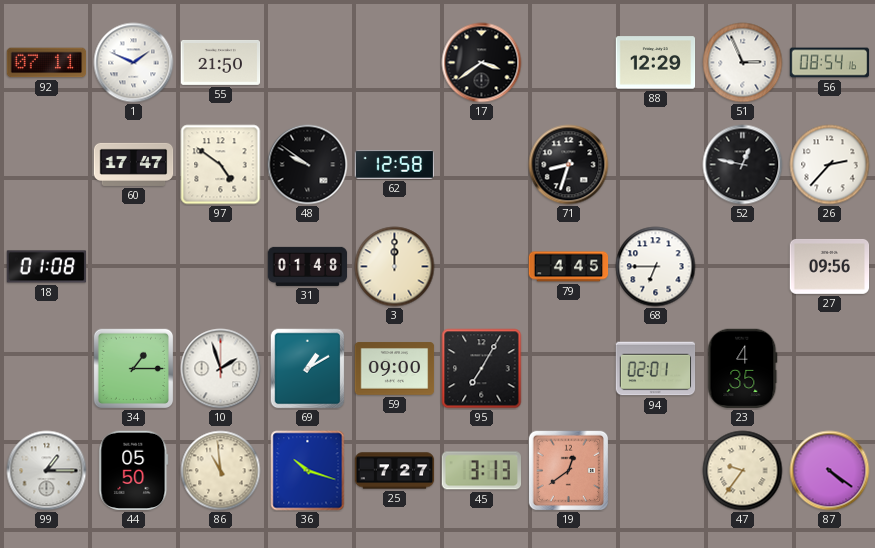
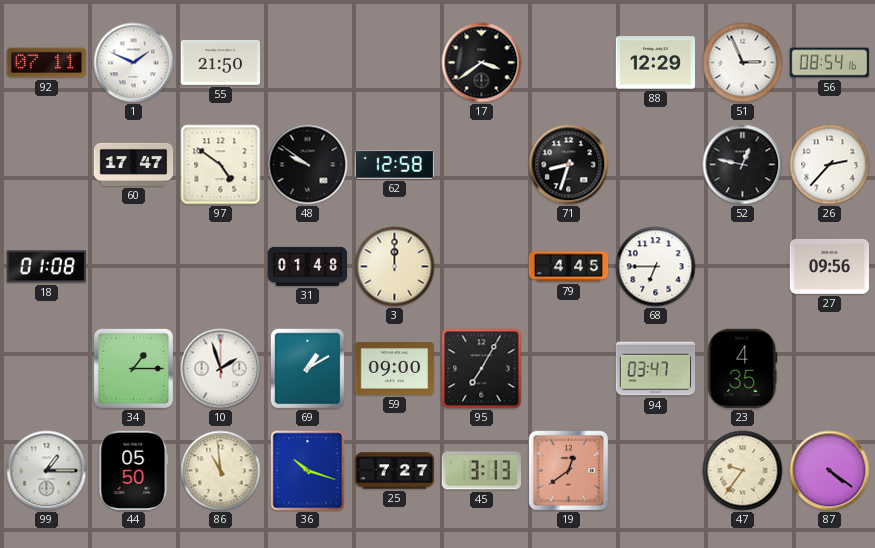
94: 02:01 -> 03:47
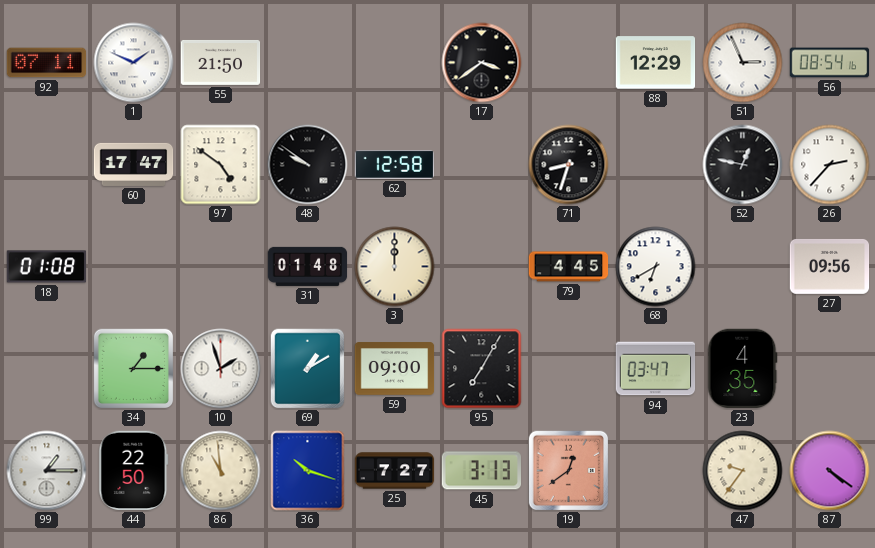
68: 6:45 -> 6:40
44: 05:50 -> 22:50
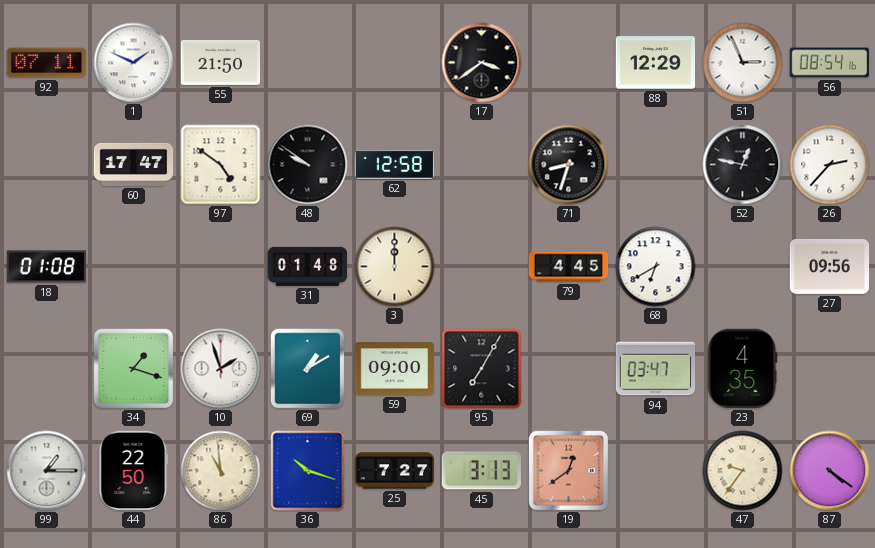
34: 1:15 -> 1:18
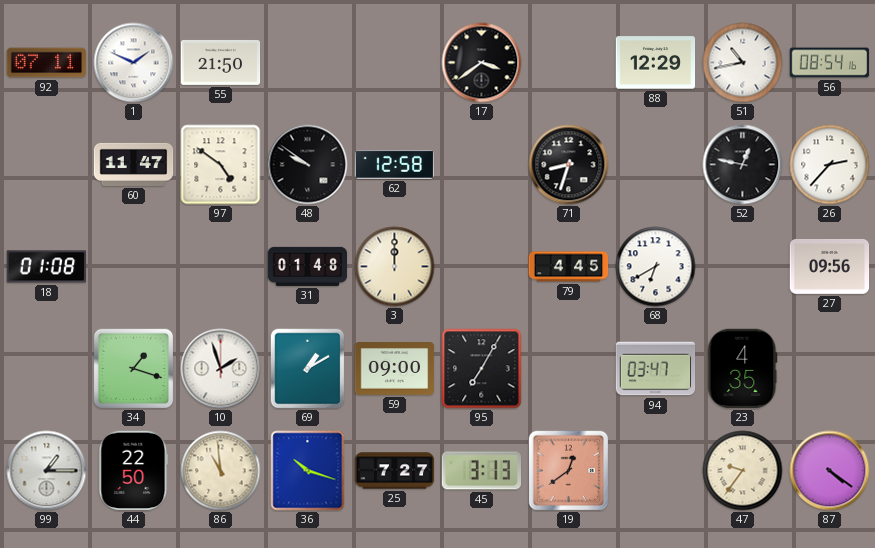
51: 2:56 -> 10:43
60: 17:47 -> 11:47
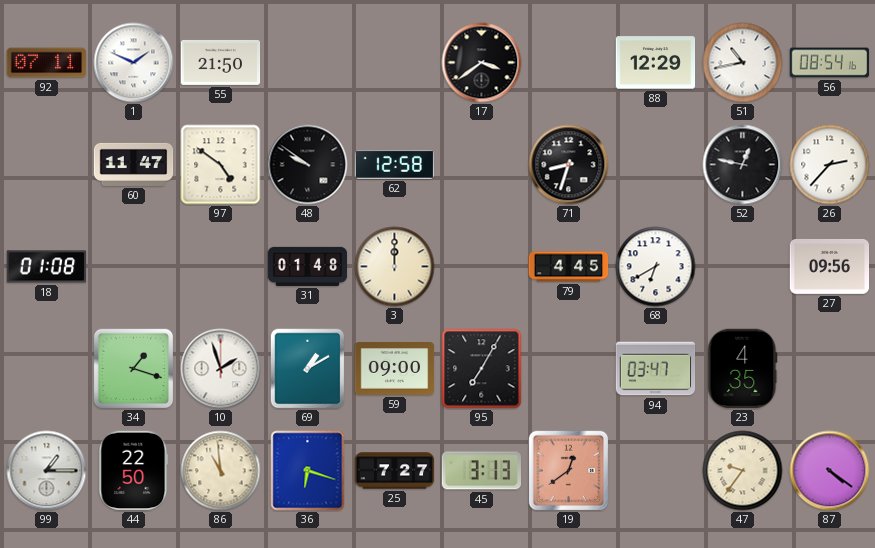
36: 10:18 -> 6:18
